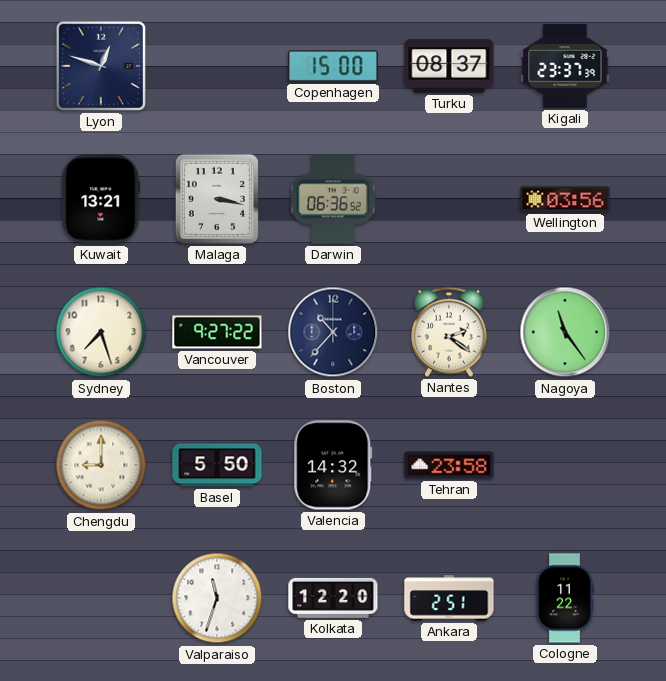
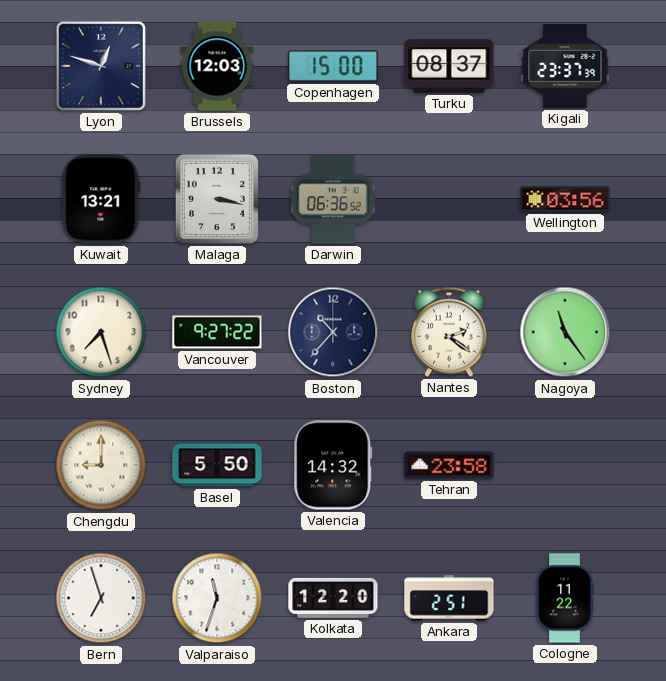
Brussels: none -> 12:03
Bern: none -> 6:57
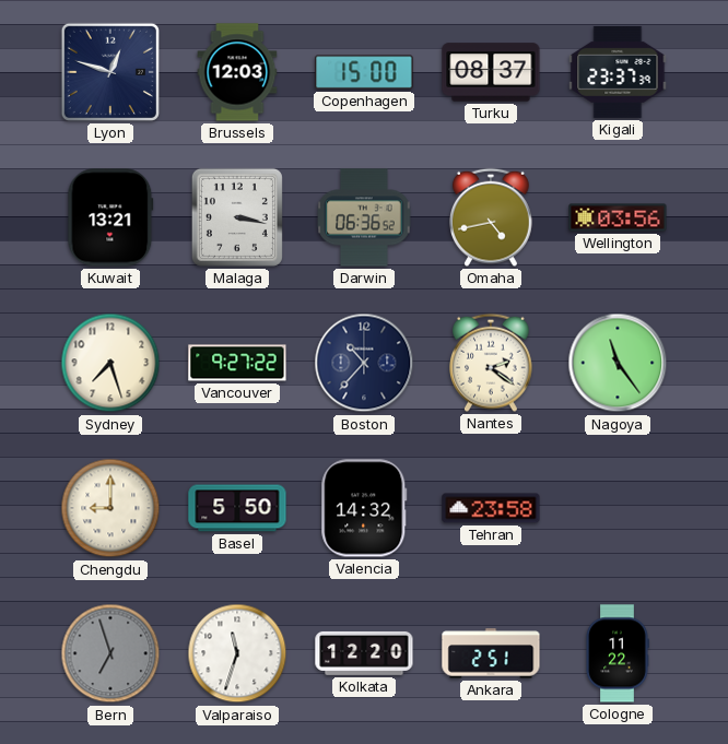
Omaha: none -> 4:43
Bern dial: white -> grey
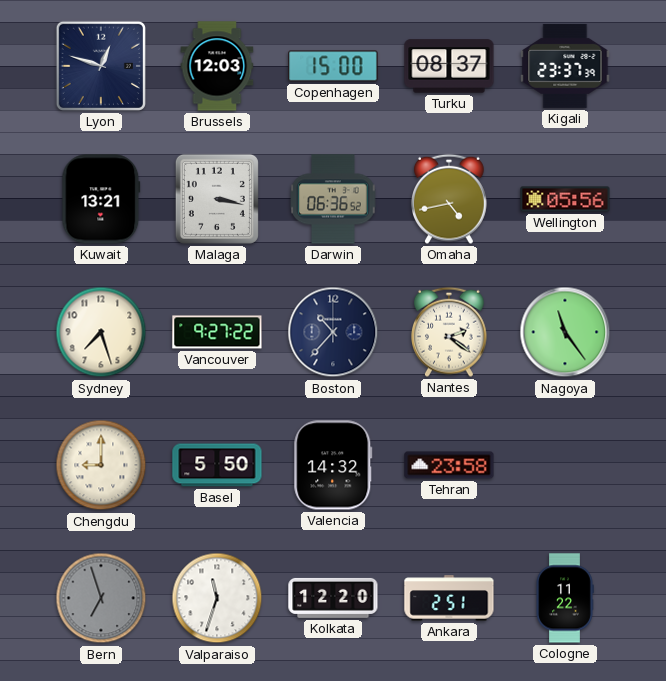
Wellington: 03:56 -> 05:56
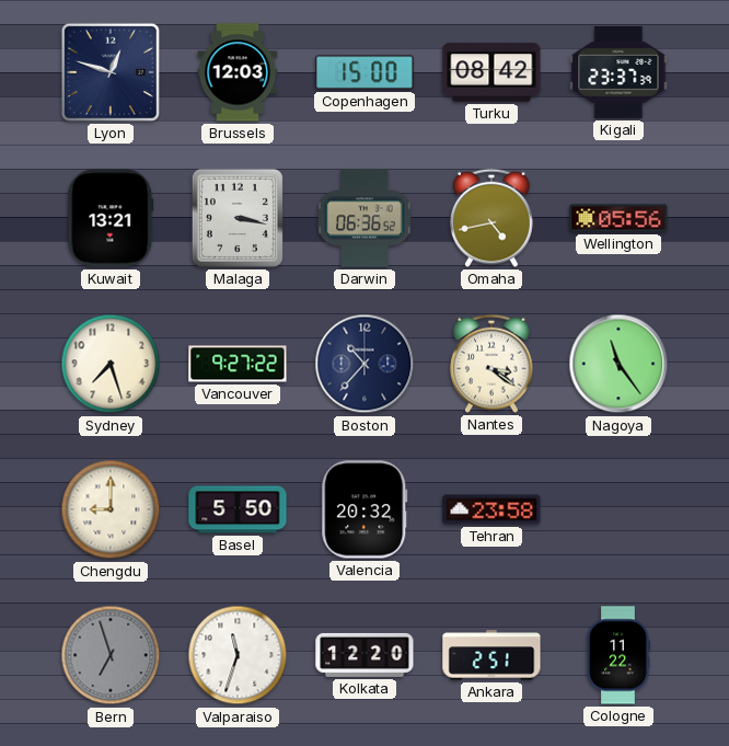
Turku: 08:37 -> 08:42
Nantes: 2:21 -> 3:21
Valencia: 14:32 -> 20:32
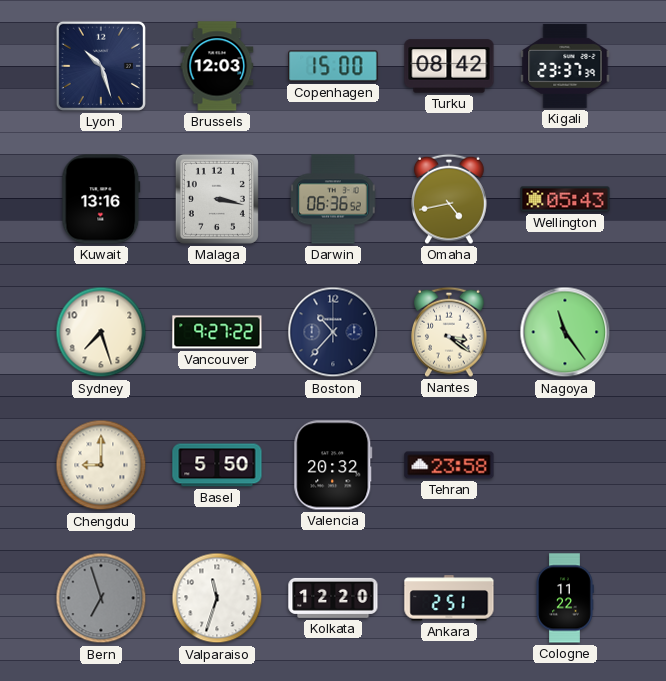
Lyon: 12:48 -> 10:27
Kuwait: 13:21 -> 13:16
Wellington: 05:56 -> 05:43
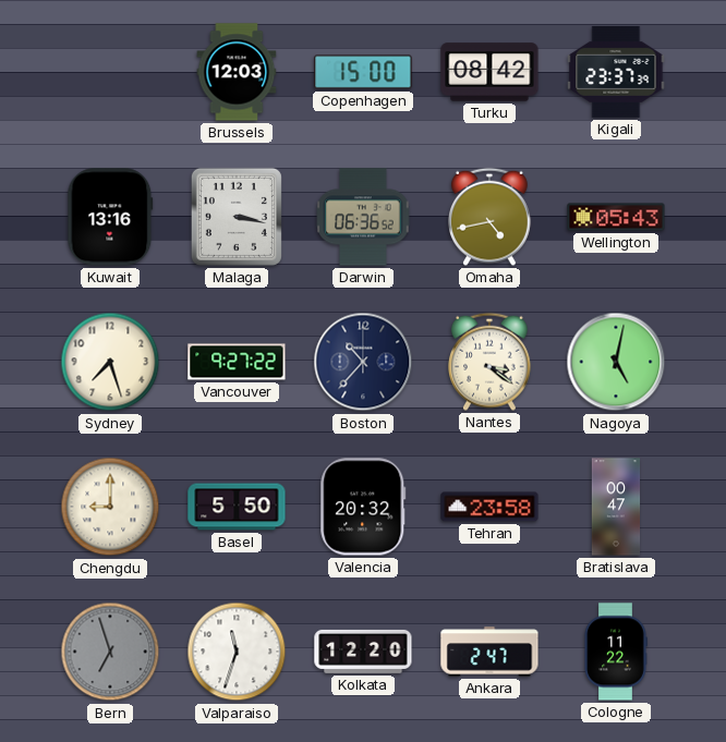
Lyon: 10:27 -> none
Nagoya: 11:24 -> 5:02
Bratislava: none -> 00:47
Ankara: 2:51 -> 2:47
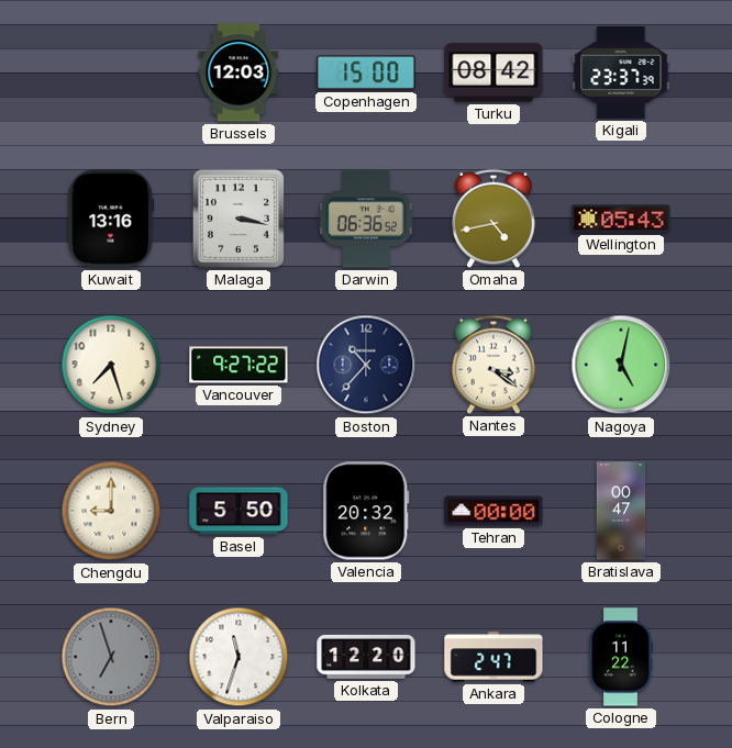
Tehran: 23:58 -> 00:00
